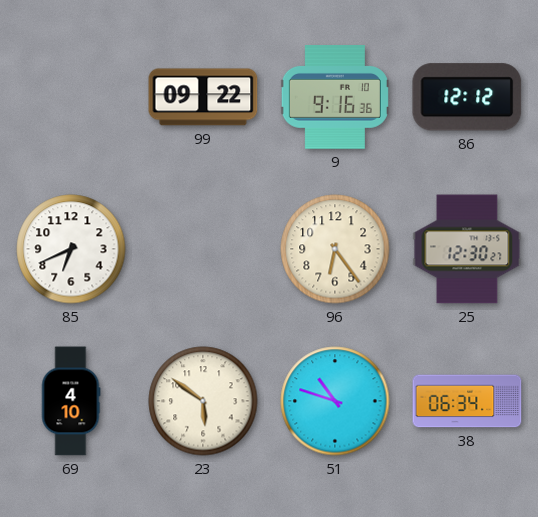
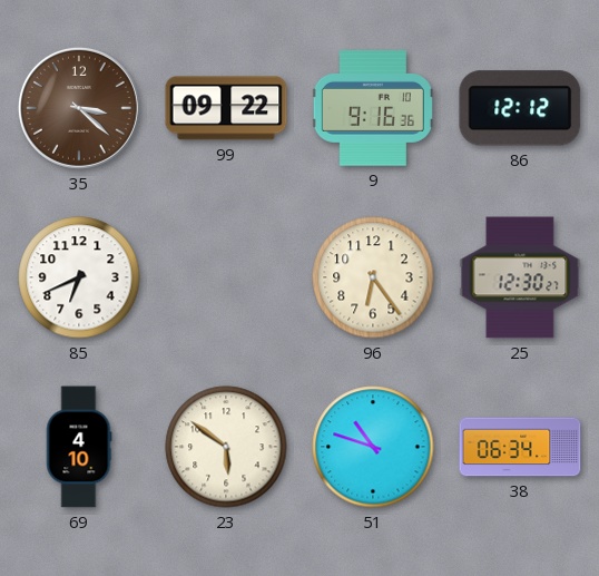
35: none -> 3:22
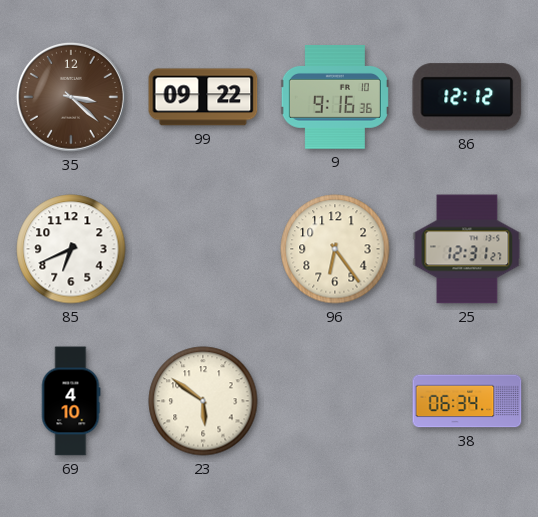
25: 12:30 -> 12:31
51: 10:48 -> none
